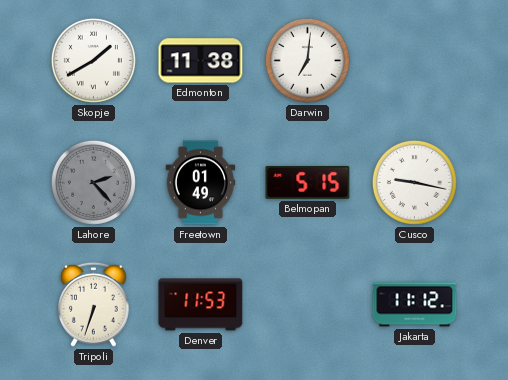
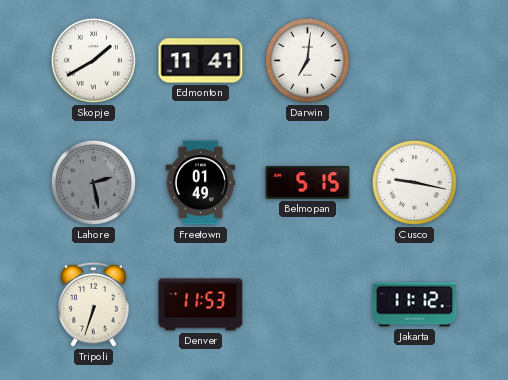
Edmonton: 11:38 -> 11:41
Lahore: 2:23 -> 2:28
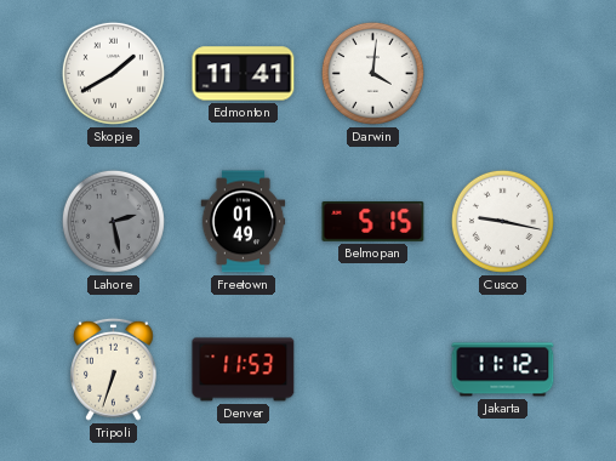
Darwin: 7:01 -> 4:01
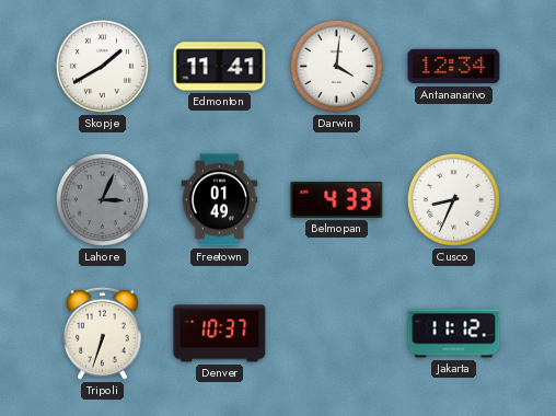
Antananarivo: none -> 12:34
Lahore: 2:28 -> 3:04
Belmopan: 5:15 -> 4:33
Cusco: 9:17 -> 8:34
Denver: 11:53 -> 10:37
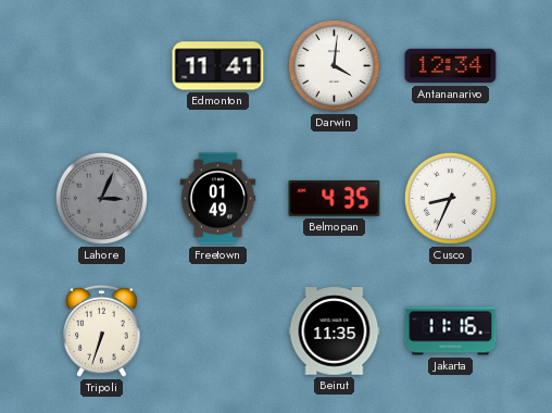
Skopje: 1:40 -> none
Belmopan: 4:33 -> 4:35
Denver: 10:37 -> none
Beirut: none -> 11:35
Jakarta: 11:12 -> 11:16
